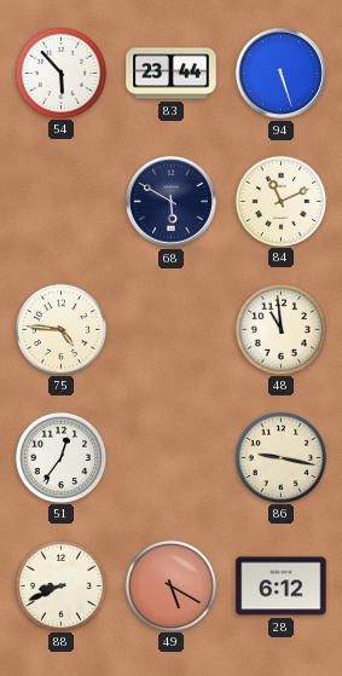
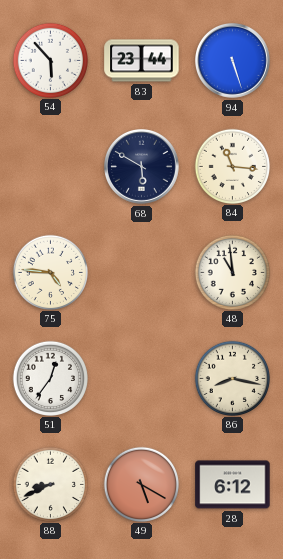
84: 11:11 -> 11:16
86: 9:17 -> 8:17
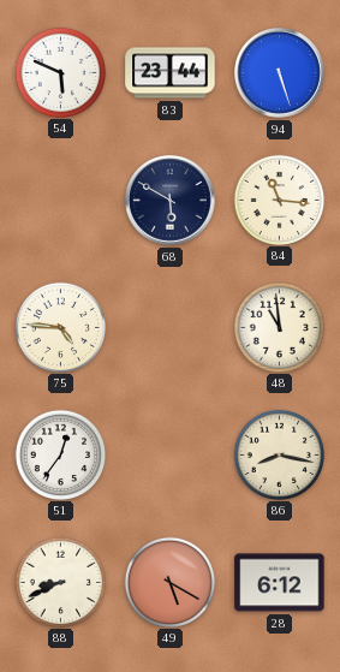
54: 5:53 -> 5:49
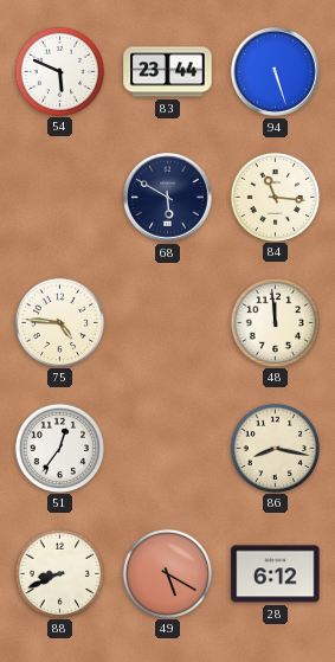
48: 10:59 -> 11:59
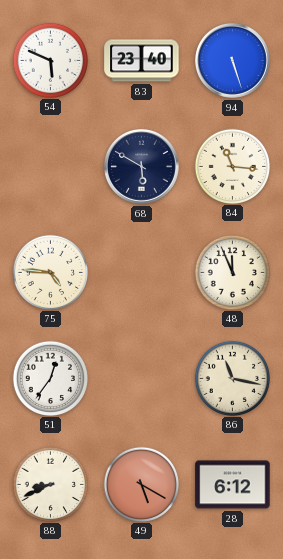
83: 23:44 -> 23:40
48: 11:59 -> 11:56
86: 8:17 -> 11:17
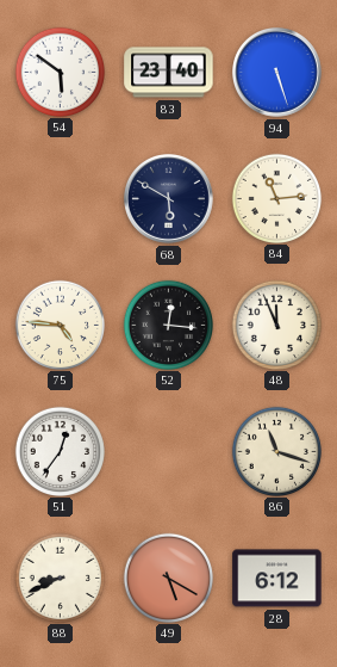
54: 5:49 -> 5:51
84: 11:16 -> 11:14
52: none -> 12:16
86: 11:17 -> 11:18
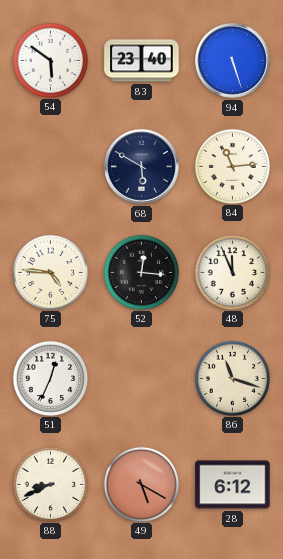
51: 12:36 -> 12:34
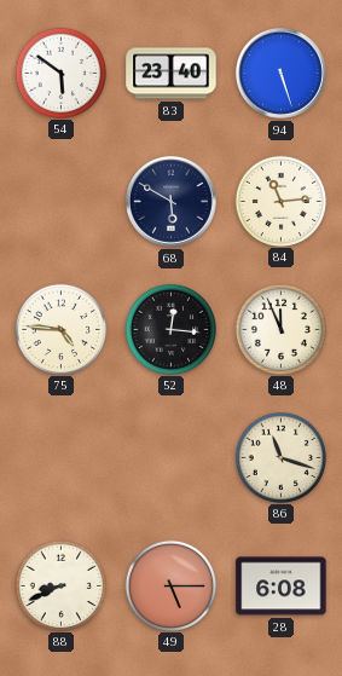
51: 12:34 -> none
49: 5:20 -> 5:15
28: 6:12 -> 6:08
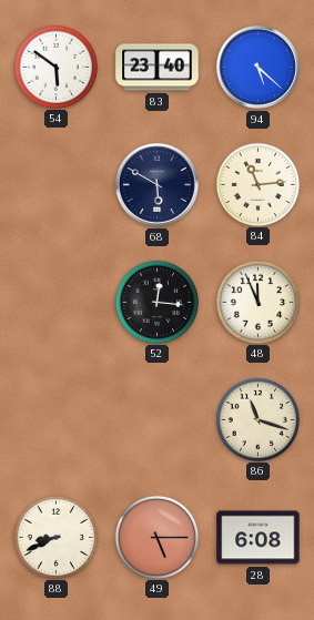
94: 5:27 -> 5:22
75: 4:46 -> none
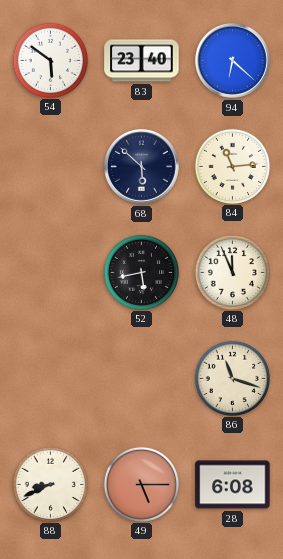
94: 5:22 -> 6:22
68: 5:50 -> 5:52
52: 12:16 -> 5:43
